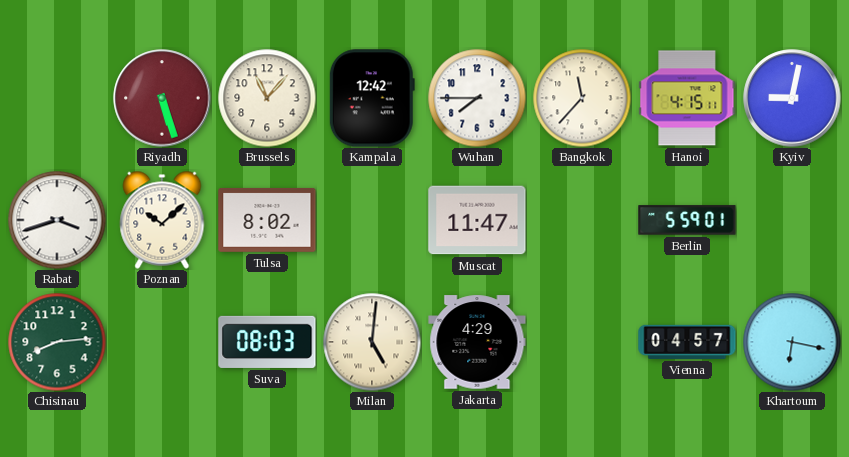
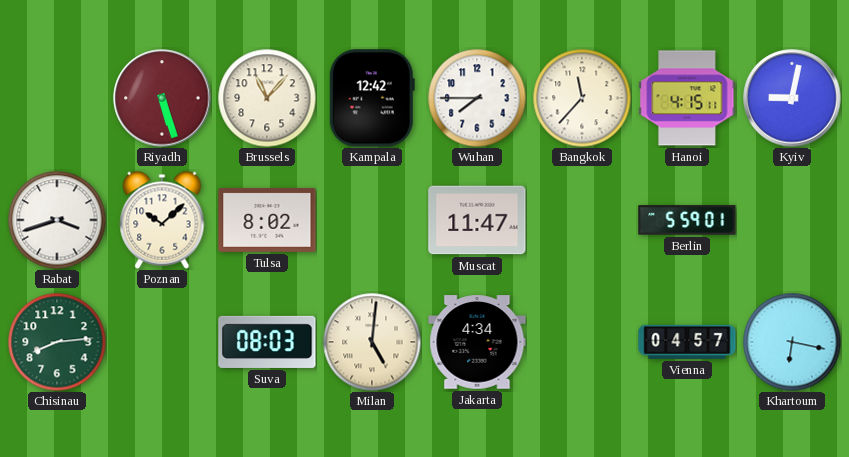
Jakarta: 4:29 -> 4:34
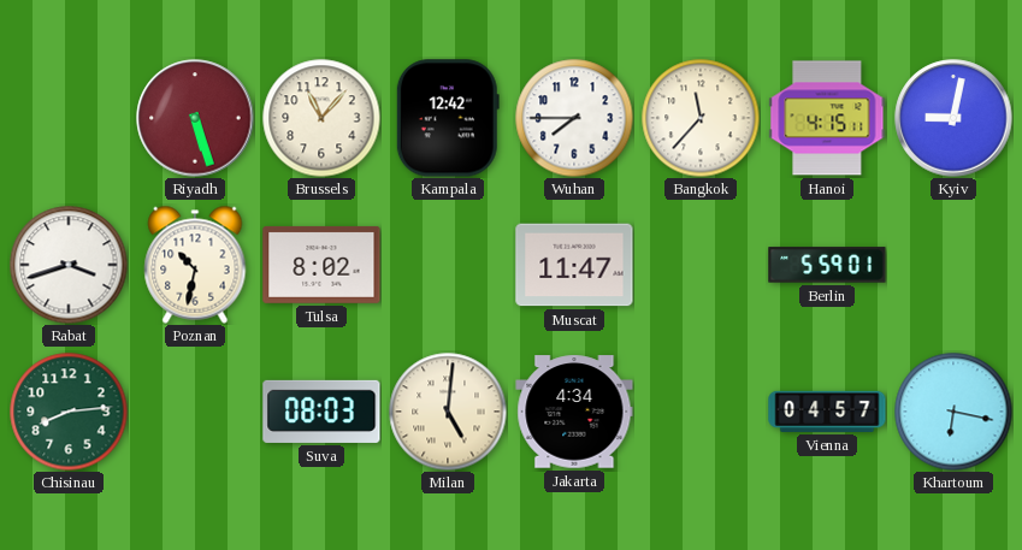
Poznan: 10:08 -> 10:32
